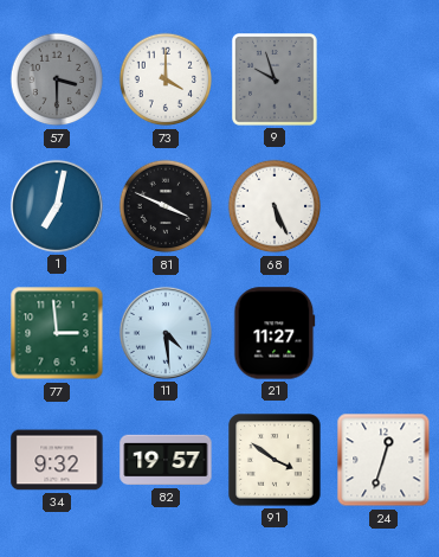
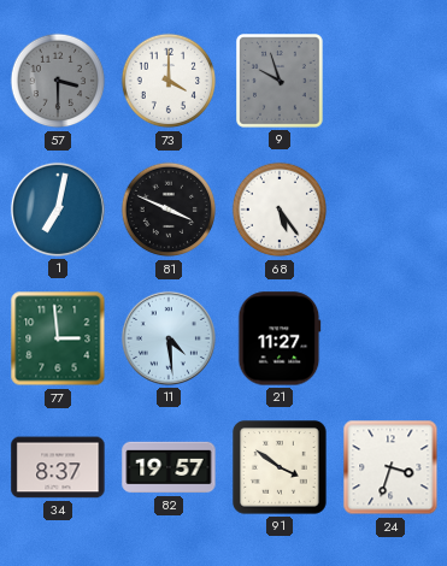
68: 5:26 -> 5:24
34: 9:32 -> 8:37
24: 12:33 -> 3:33
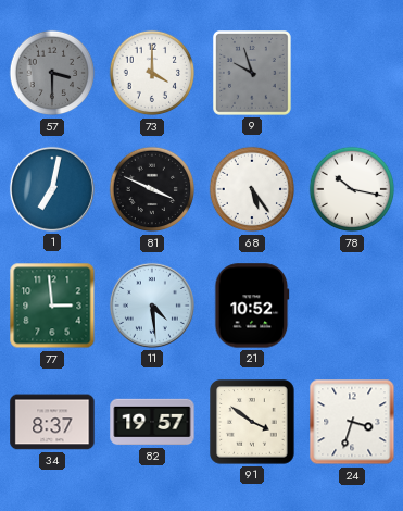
78: none -> 10:17
21: 11:27 -> 10:52
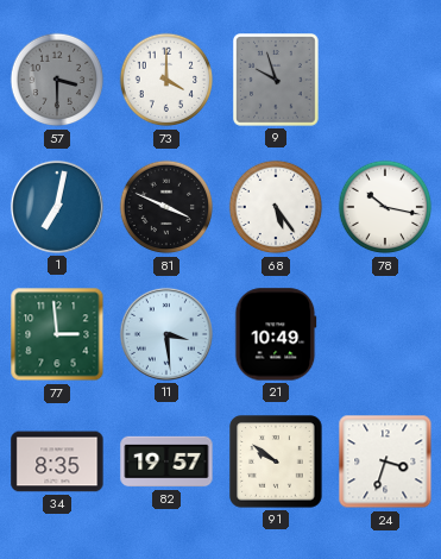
11: 4:29 -> 3:29
21: 10:52 -> 10:49
34: 8:37 -> 8:35
91: 3:51 -> 9:51
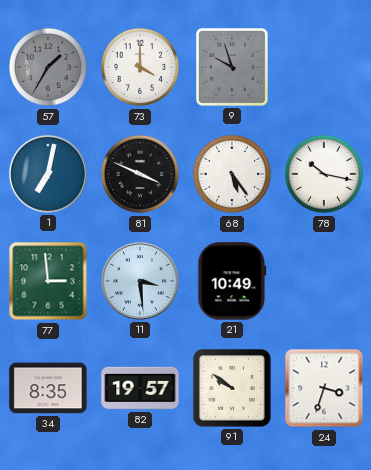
57: 3:30 -> 1:35
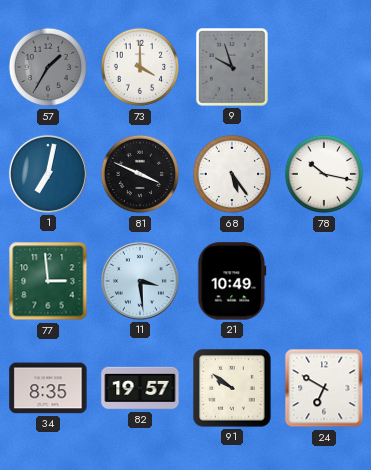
24: 3:33 -> 6:50
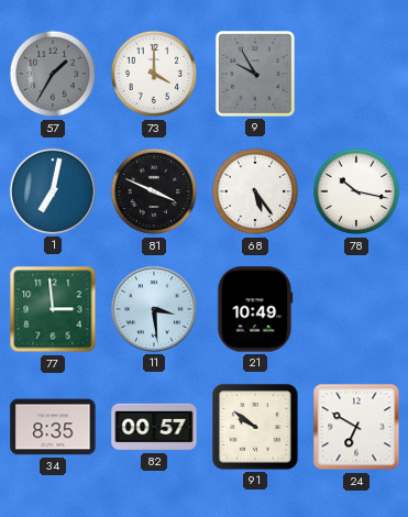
9: 9:57 -> 9:55
82: 19:57 -> 00:57
